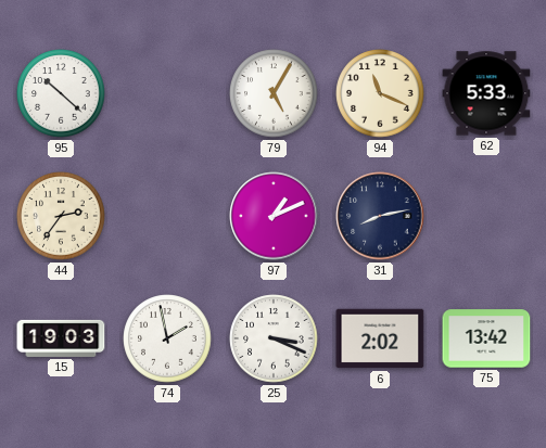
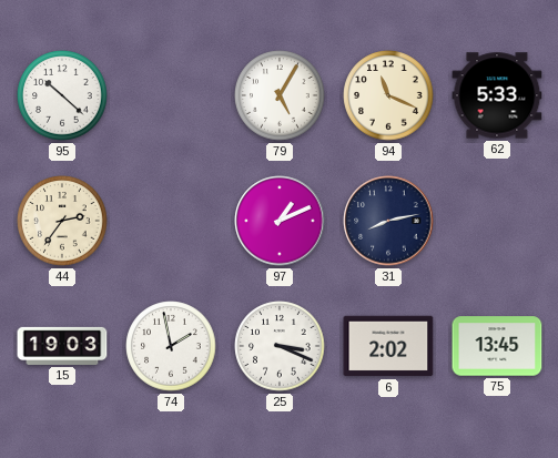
75: 13:42 -> 13:45
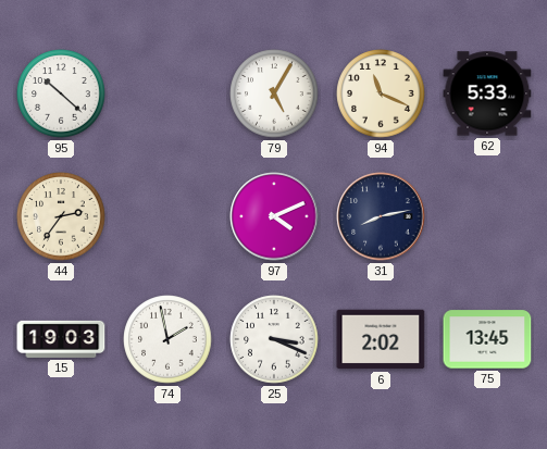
97: 1:11 -> 4:11
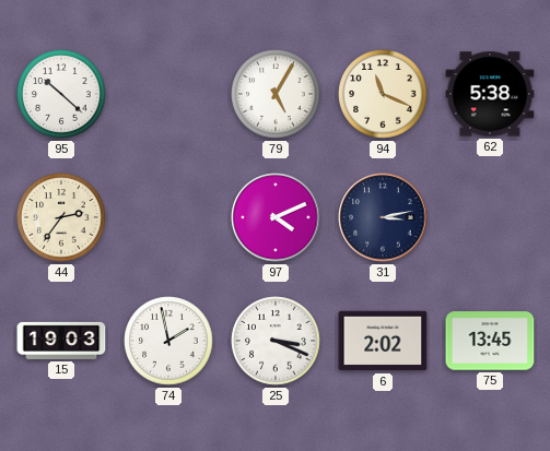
62: 5:33 -> 5:38
31: 8:13 -> 3:13
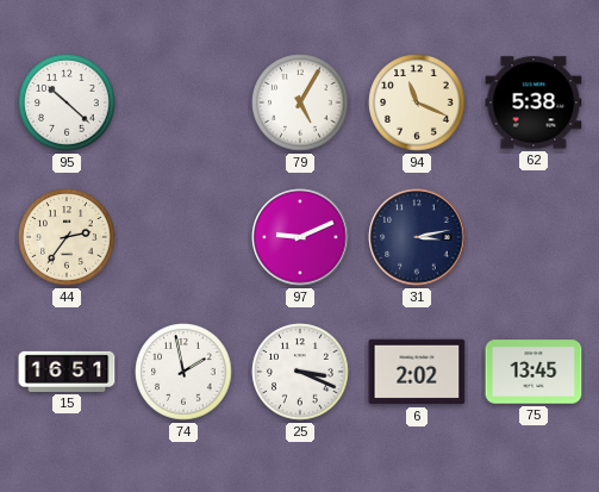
97: 4:11 -> 9:11
15: 19:03 -> 16:51
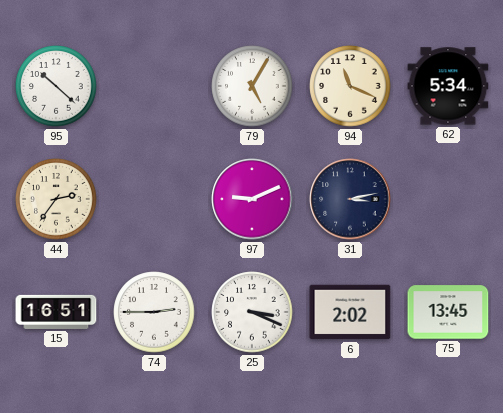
62: 5:38 -> 5:34
74: 1:58 -> 2:45
